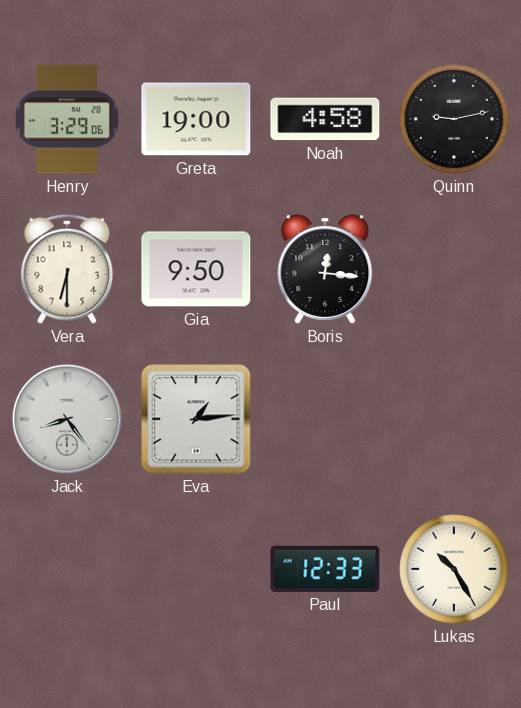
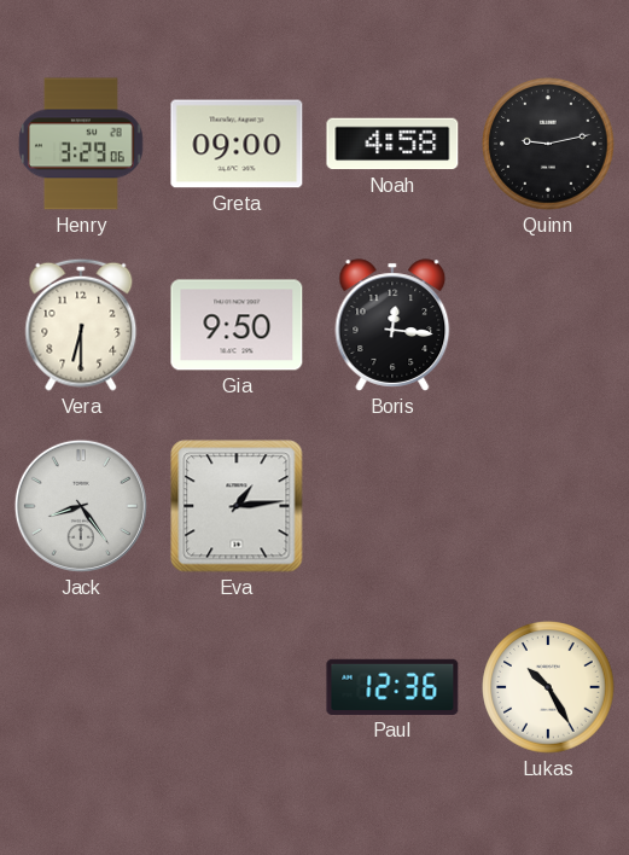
Greta: 19:00 -> 09:00
Paul: 12:33 -> 12:36
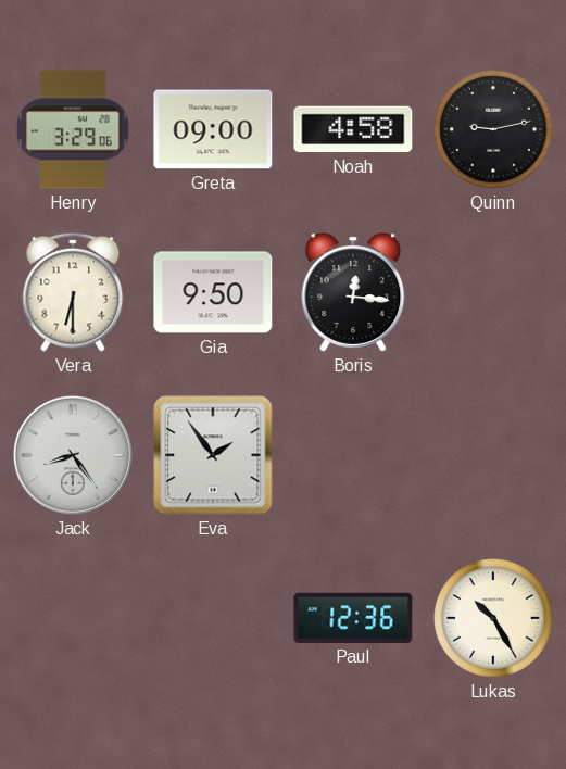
Eva: 1:14 -> 1:54
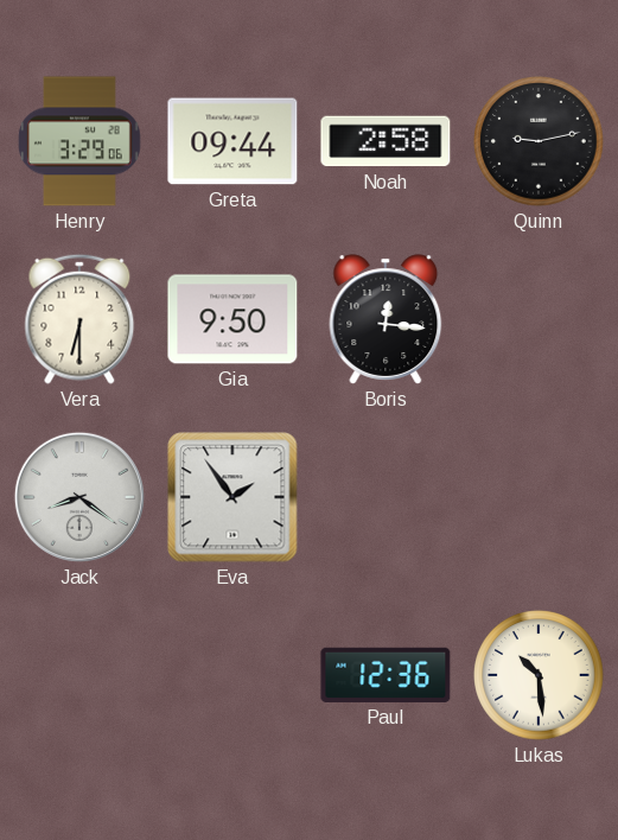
Greta: 09:00 -> 09:44
Noah: 4:58 -> 2:58
Jack: 8:24 -> 8:21
Lukas: 10:25 -> 10:29
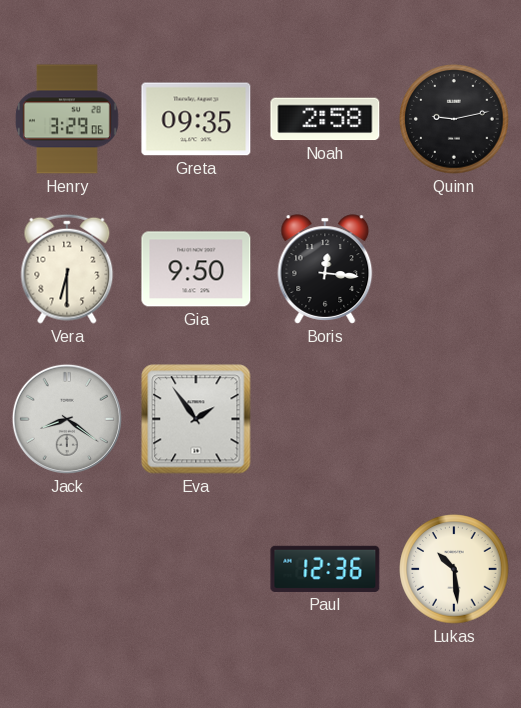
Greta: 09:44 -> 09:35
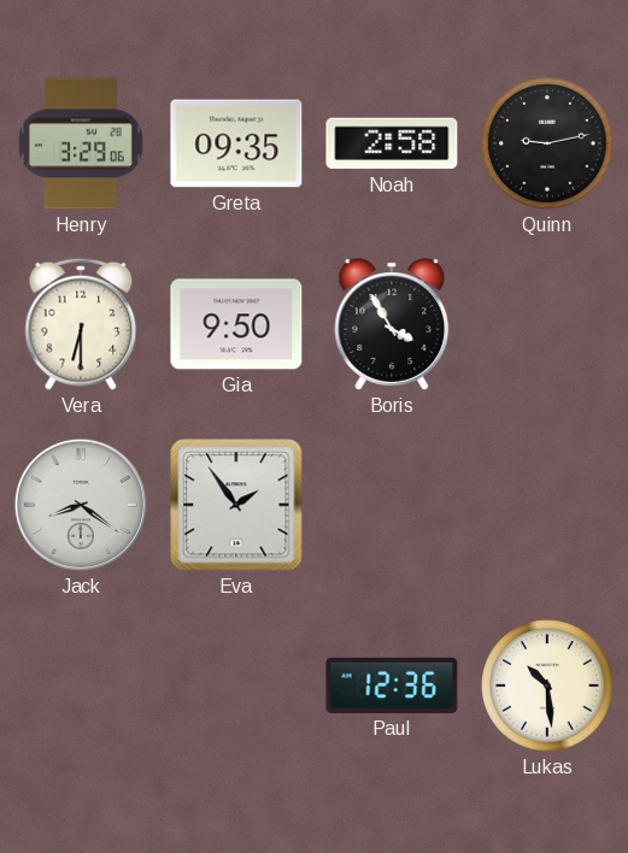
Boris: 12:16 -> 3:55
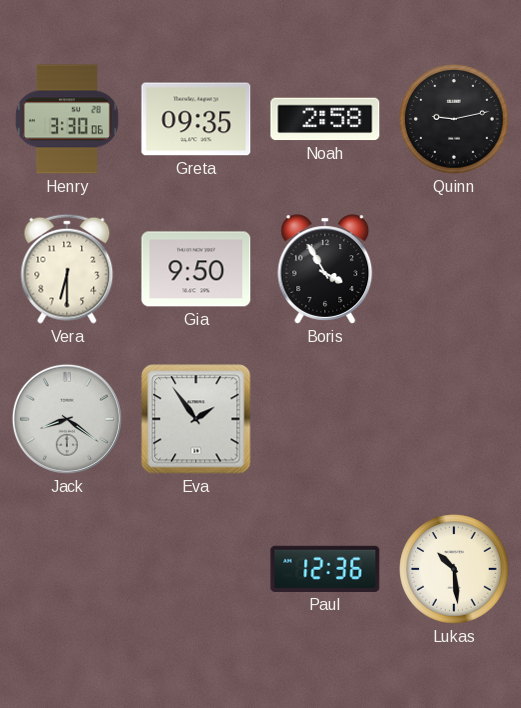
Henry: 3:29 -> 3:30
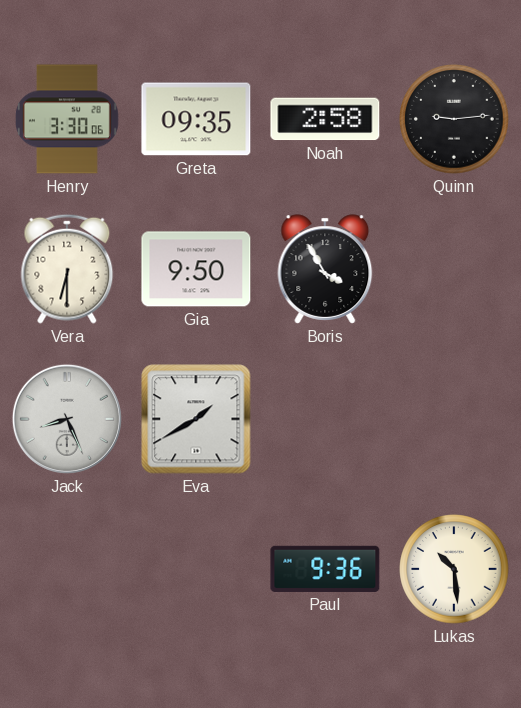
Quinn: 9:13 -> 9:14
Jack: 8:21 -> 8:26
Eva: 1:54 -> 1:40
Paul: 12:36 -> 9:36
